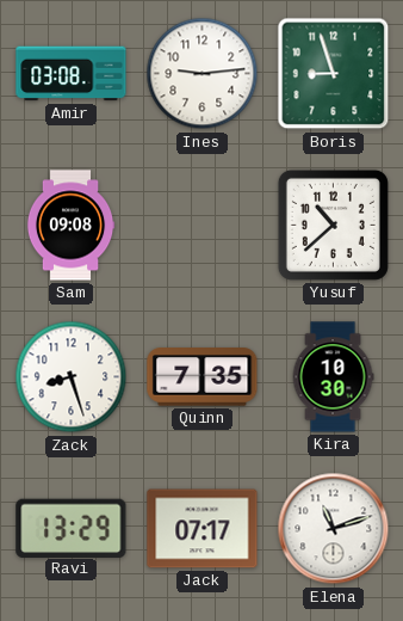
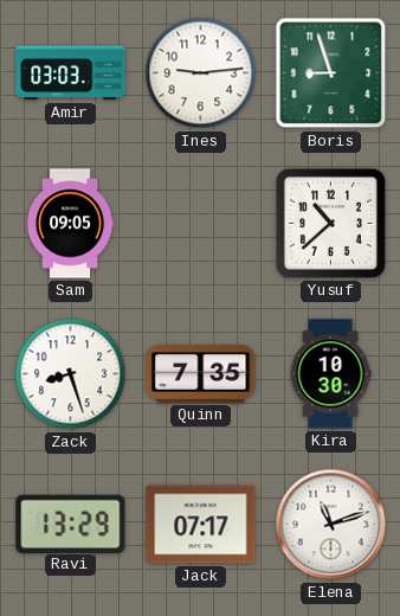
Amir: 03:08 -> 03:03
Sam: 09:08 -> 09:05
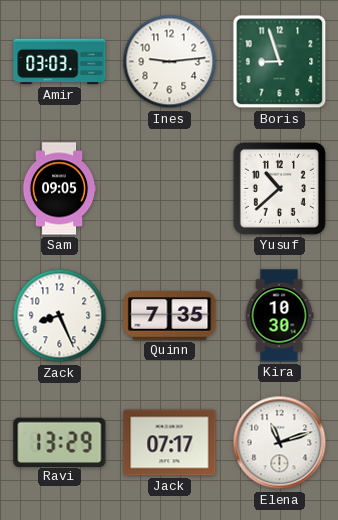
Zack: 8:27 -> 8:26
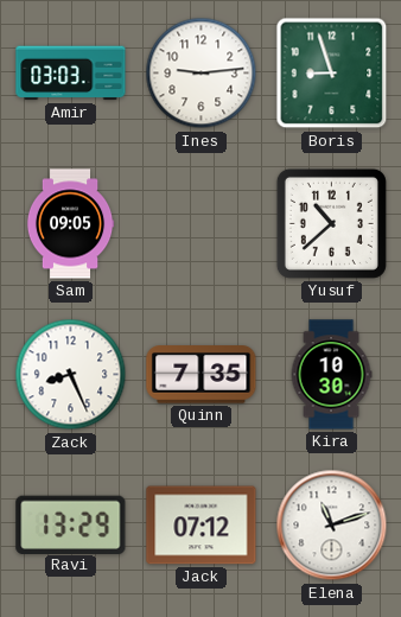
Jack: 07:17 -> 07:12
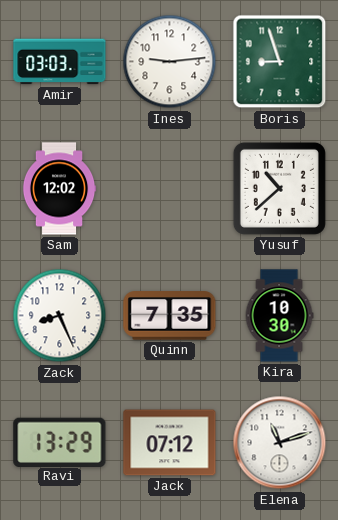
Sam: 09:05 -> 12:02
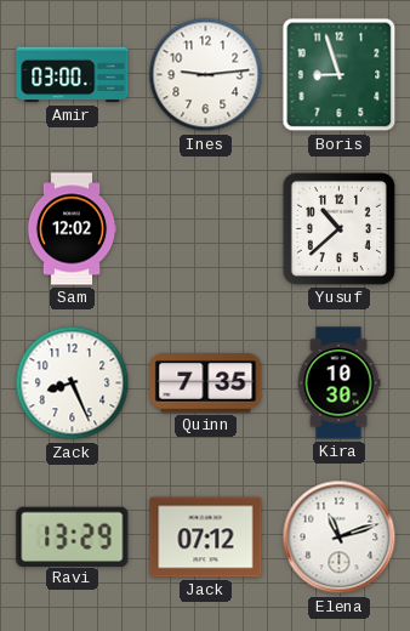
Amir: 03:03 -> 03:00
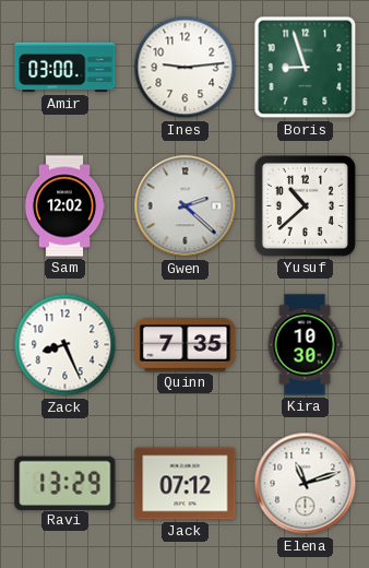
Gwen: none -> 2:22
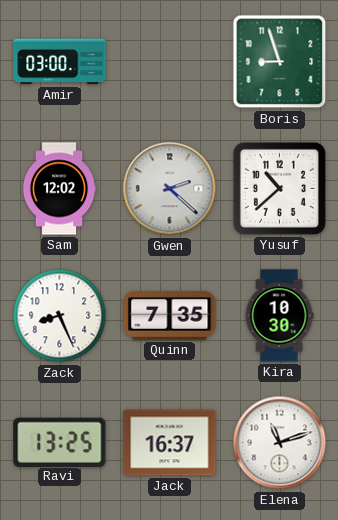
Ines: 9:14 -> none
Ravi: 13:29 -> 13:25
Jack: 07:12 -> 16:37
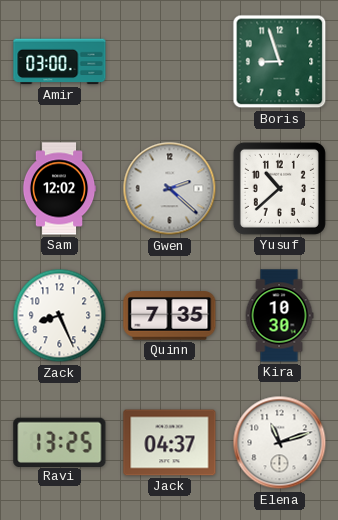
Jack: 16:37 -> 04:37
